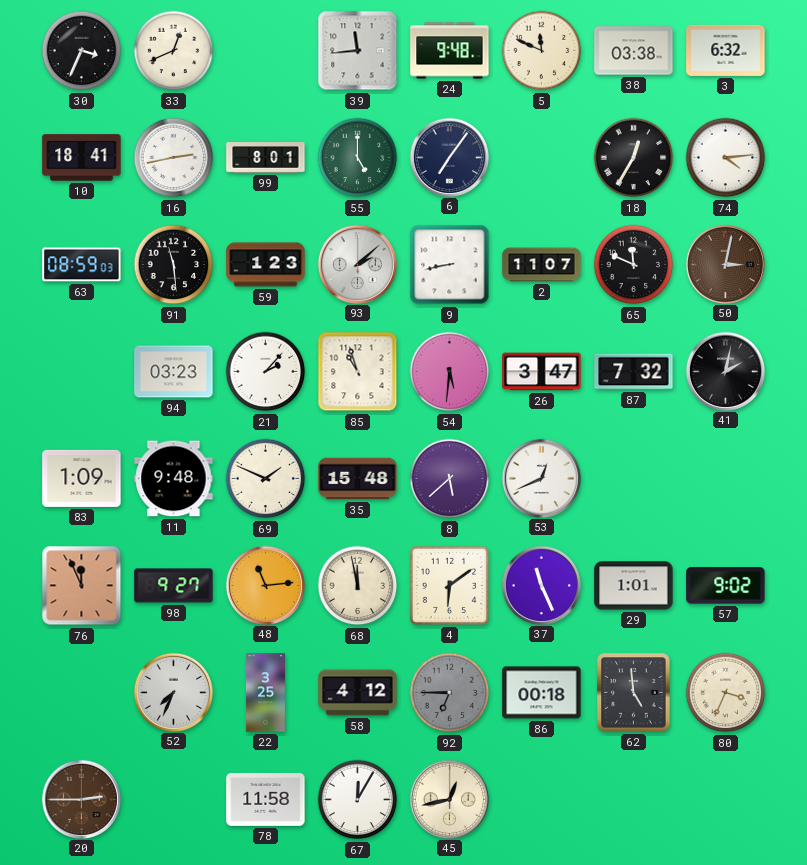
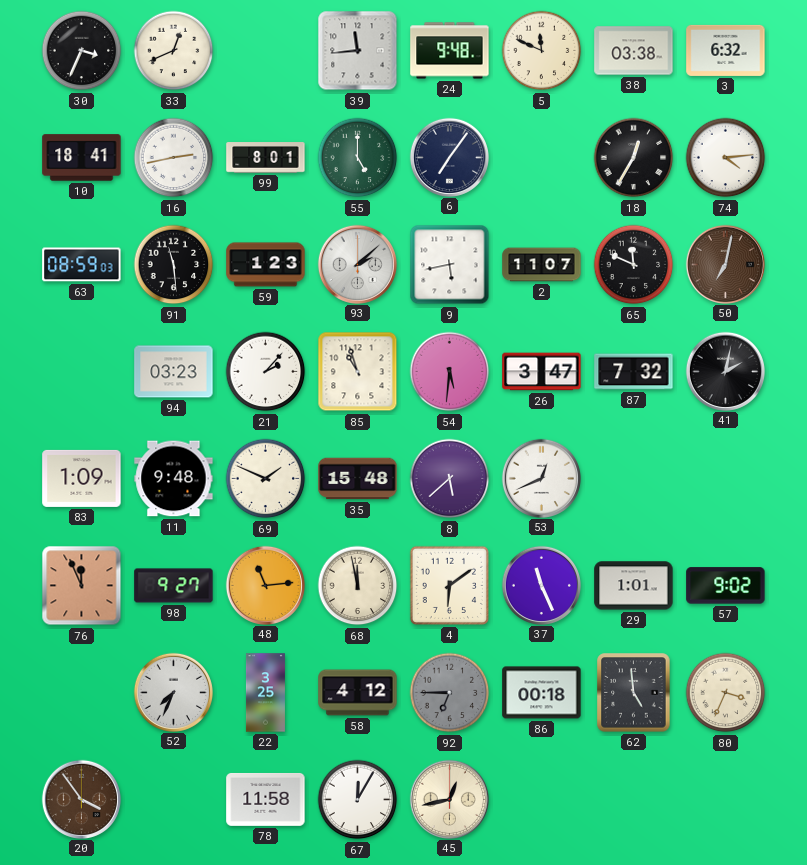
9: 8:43 -> 5:43
50: 3:02 -> 7:02
20: 2:45 -> 3:54
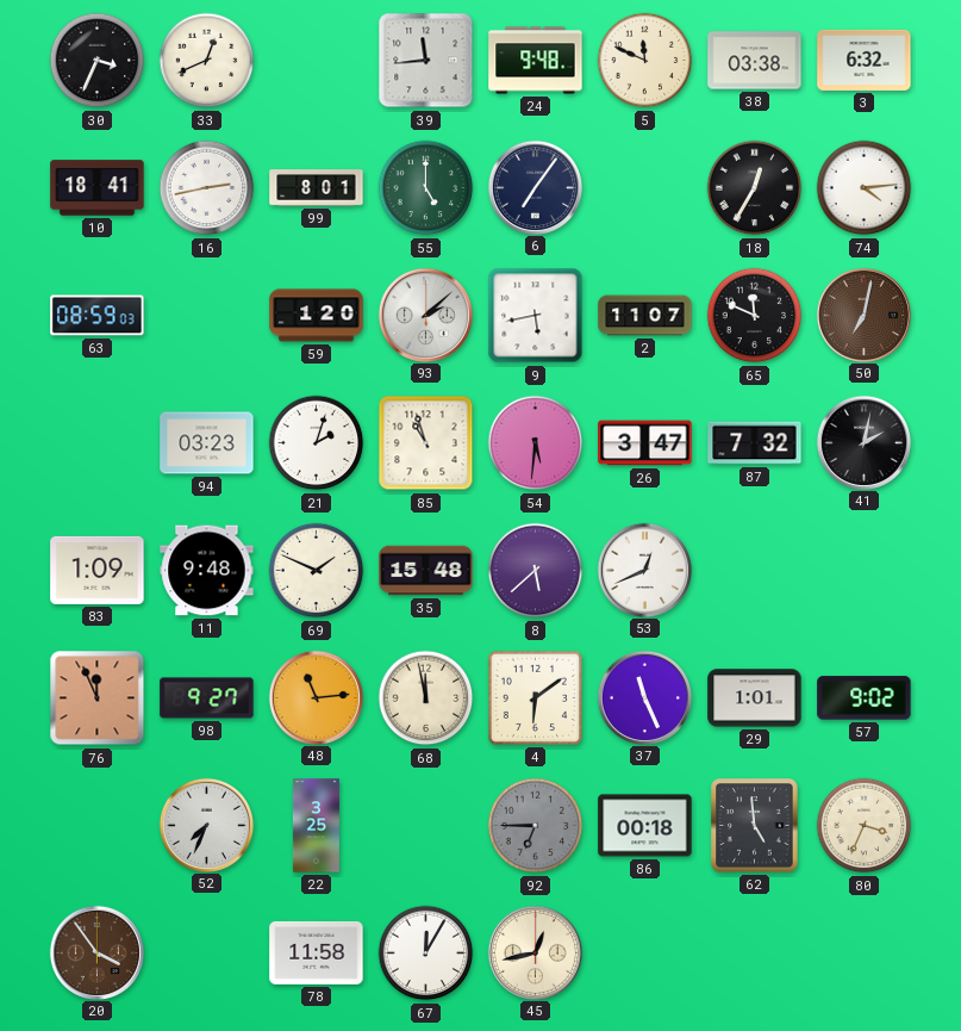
91: 11:29 -> none
59: 1:23 -> 1:20
21: 2:07 -> 2:03
58: 4:12 -> none
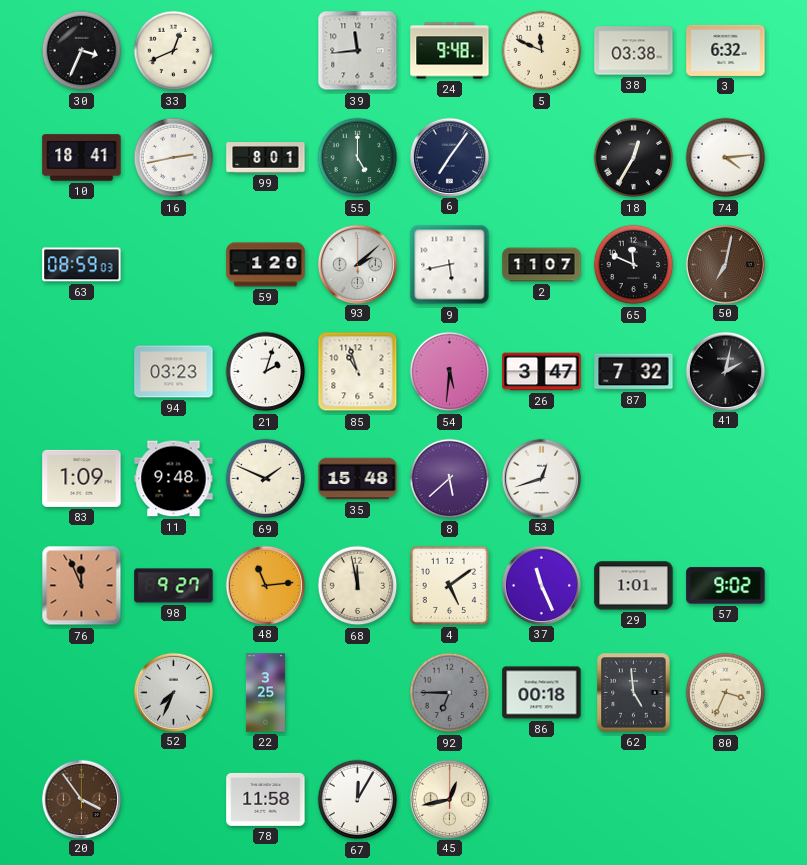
53: 12:41 -> 12:42
4: 6:09 -> 5:09
